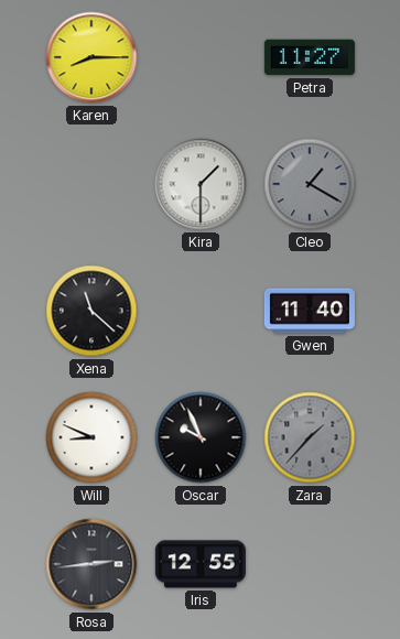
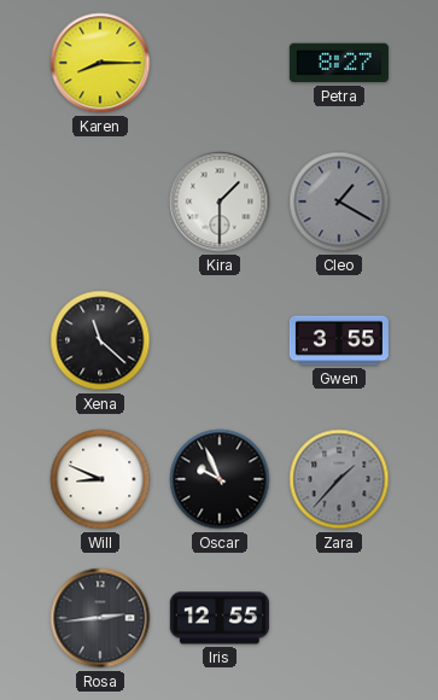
Petra: 11:27 -> 8:27
Gwen: 11:40 -> 3:55
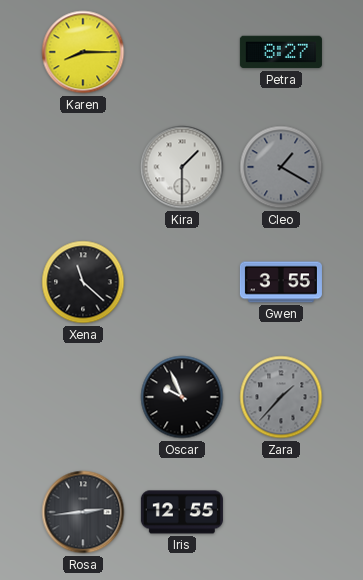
Will: 8:49 -> none
